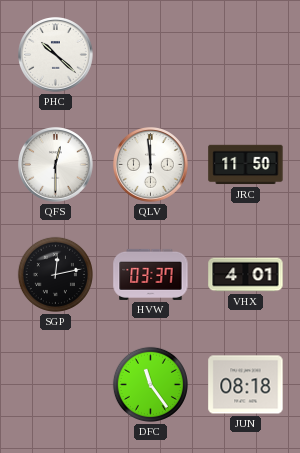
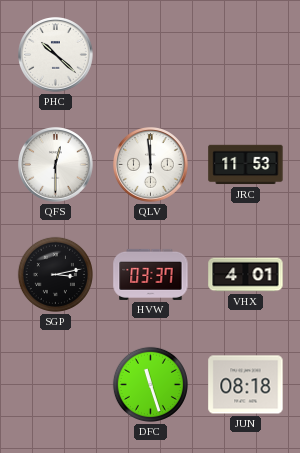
JRC: 11:50 -> 11:53
SGP: 12:13 -> 3:13
DFC: 11:24 -> 11:27
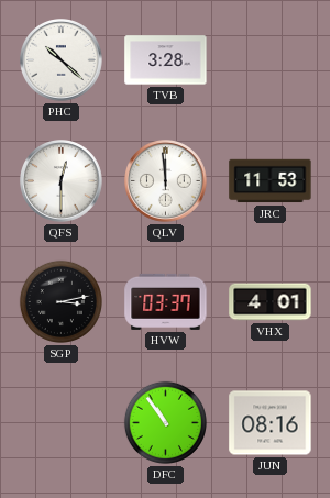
TVB: none -> 3:28
DFC: 11:27 -> 10:54
JUN: 08:18 -> 08:16
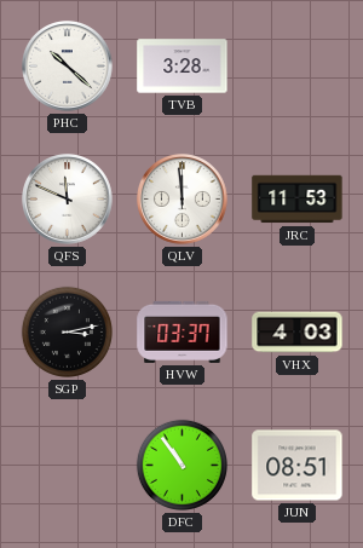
QFS: 12:30 -> 11:49
VHX: 4:01 -> 4:03
JUN: 08:16 -> 08:51
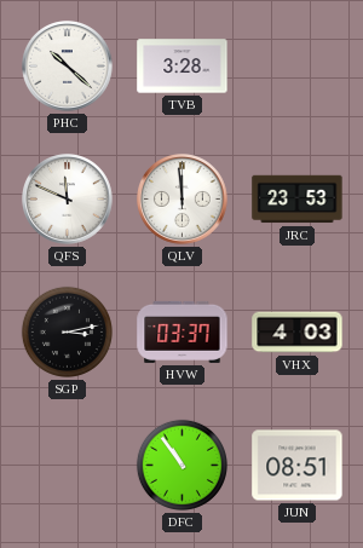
JRC: 11:53 -> 23:53
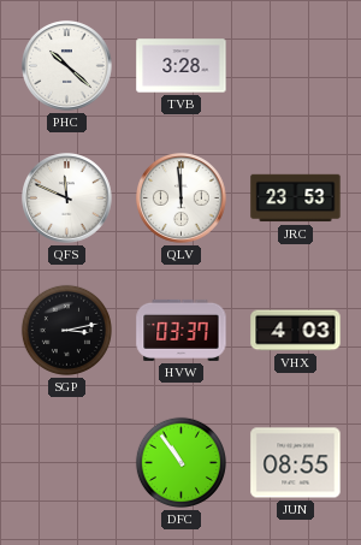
JUN: 08:51 -> 08:55
